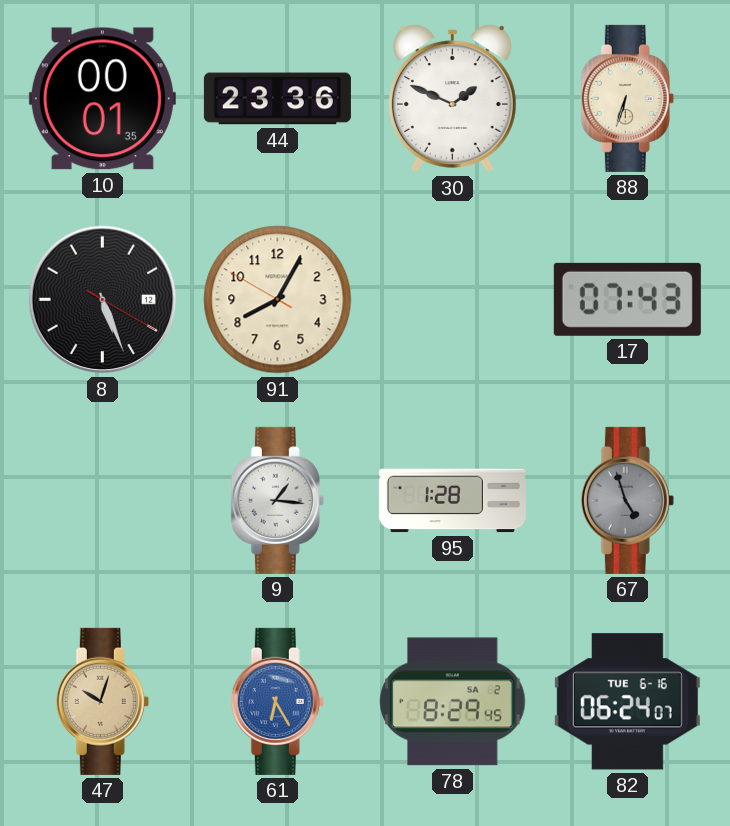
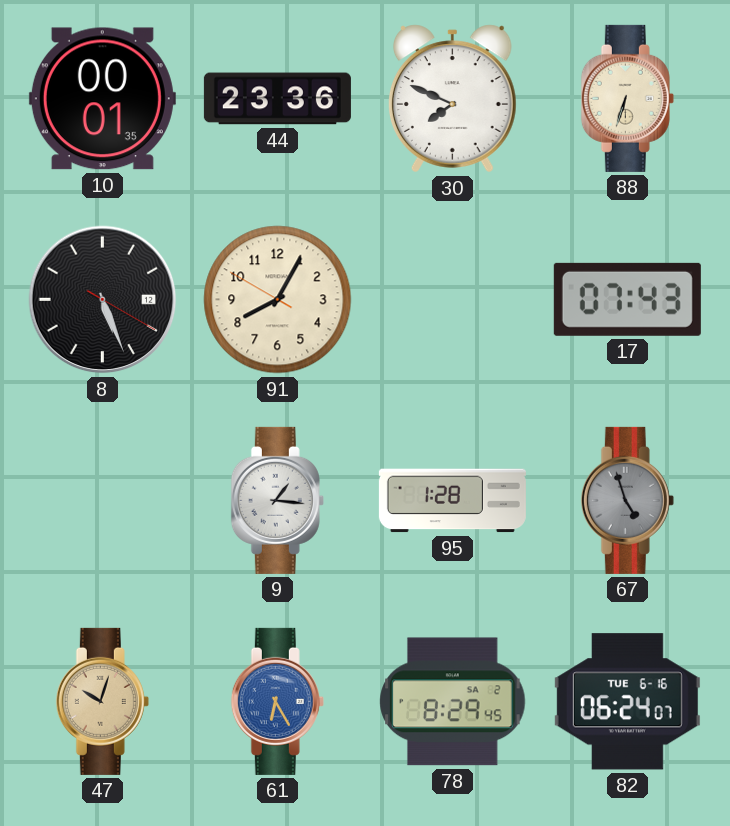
30: 1:49 -> 7:49
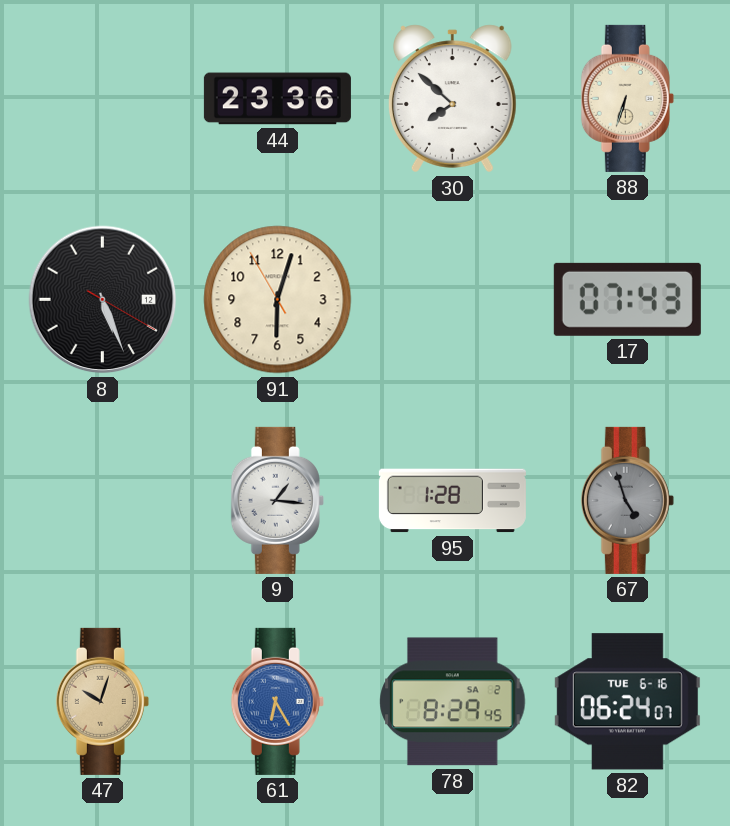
10: 00:01 -> none
30: 7:49 -> 7:52
91: 8:04 -> 6:02
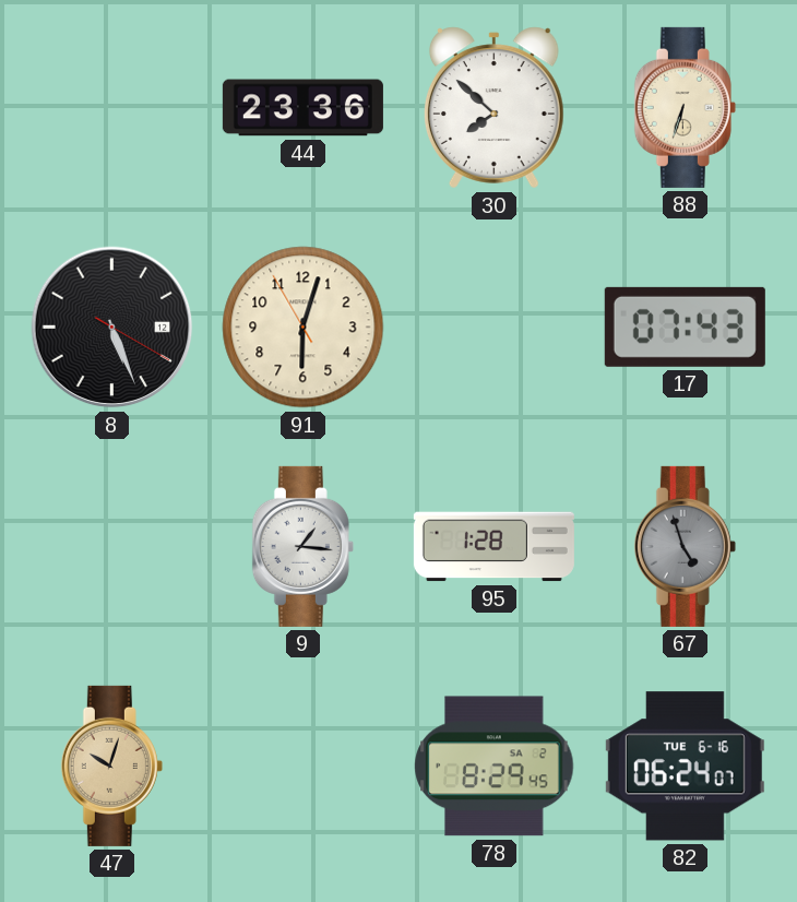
61: 6:25 -> none
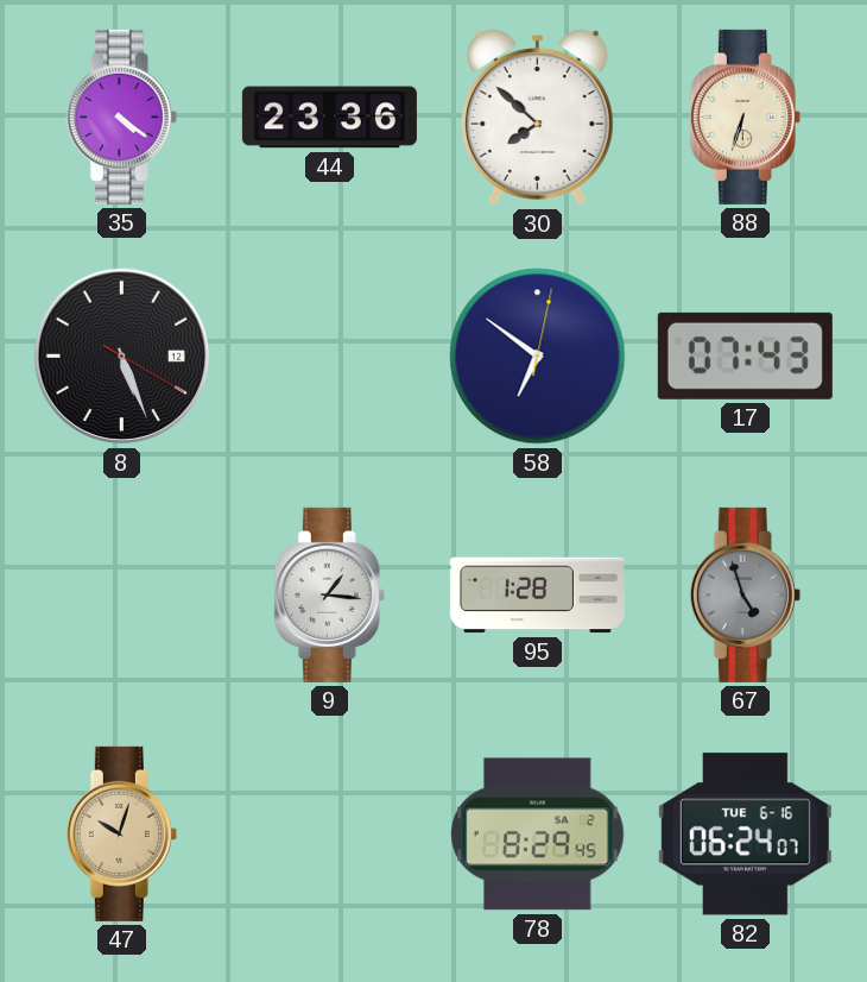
35: none -> 4:21
91: 6:02 -> none
58: none -> 6:51
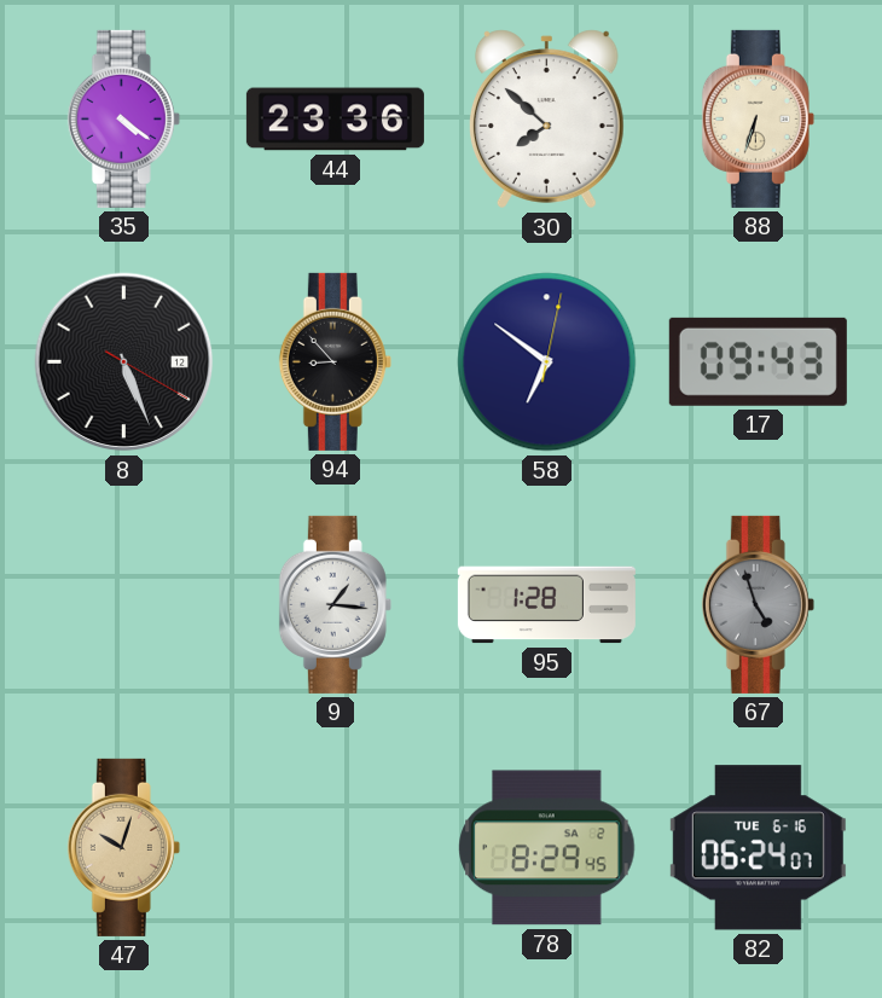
94: none -> 8:53
17: 07:43 -> 09:43
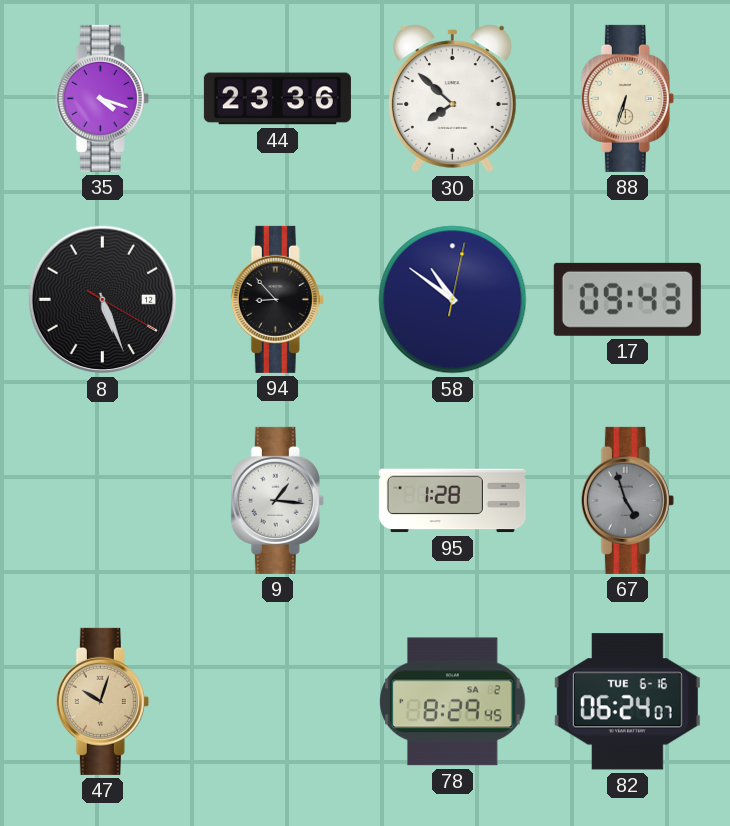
35: 4:21 -> 4:18
58: 6:51 -> 10:51
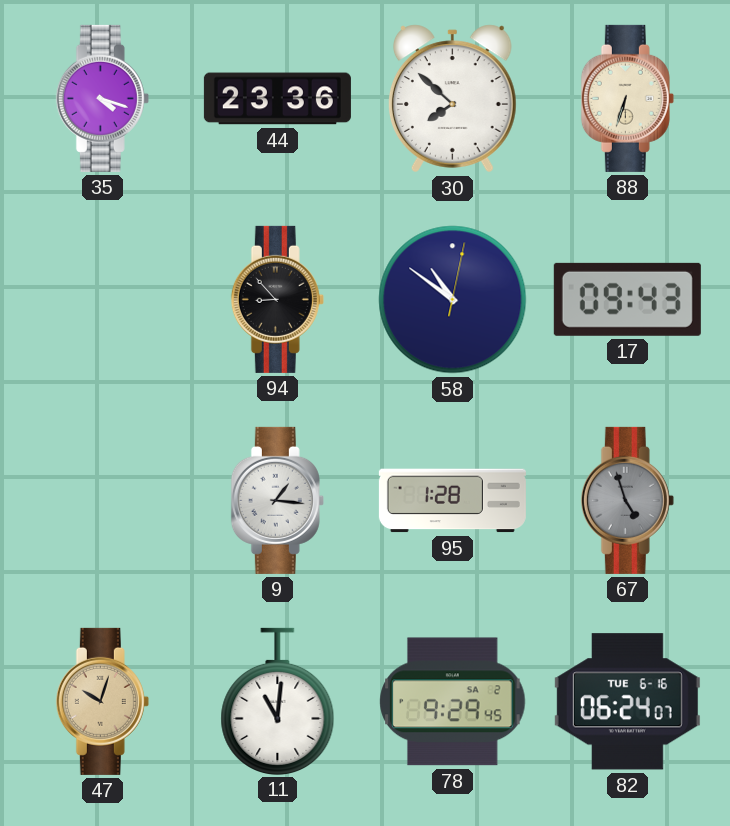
8: 5:26 -> none
11: none -> 11:01
78: 8:29 -> 9:29
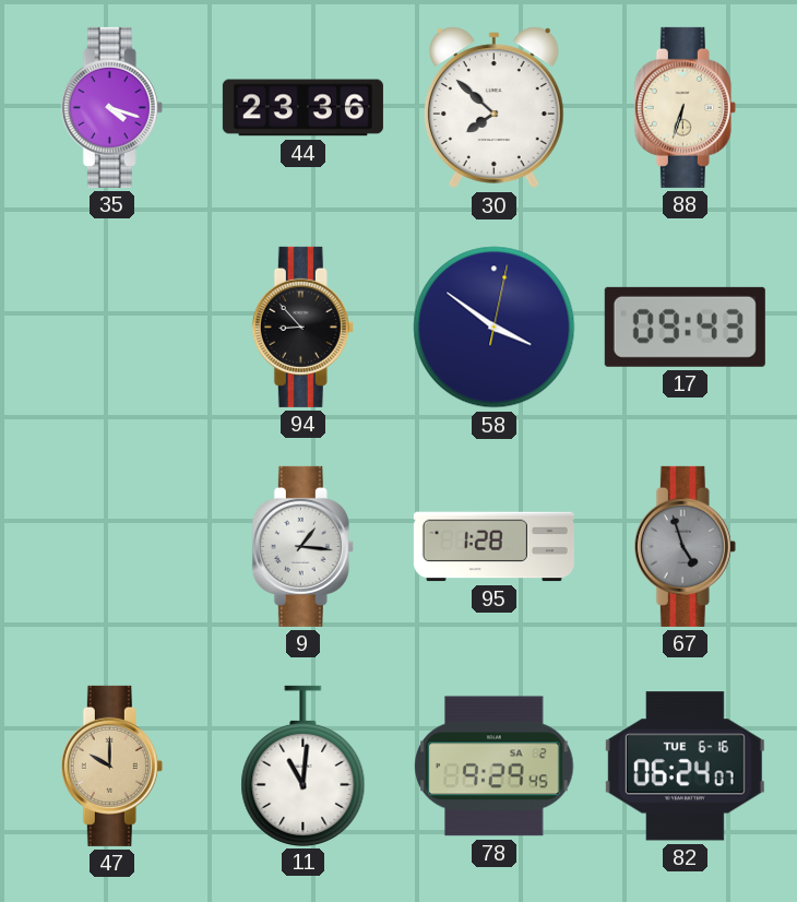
58: 10:51 -> 3:51
47: 10:03 -> 10:00
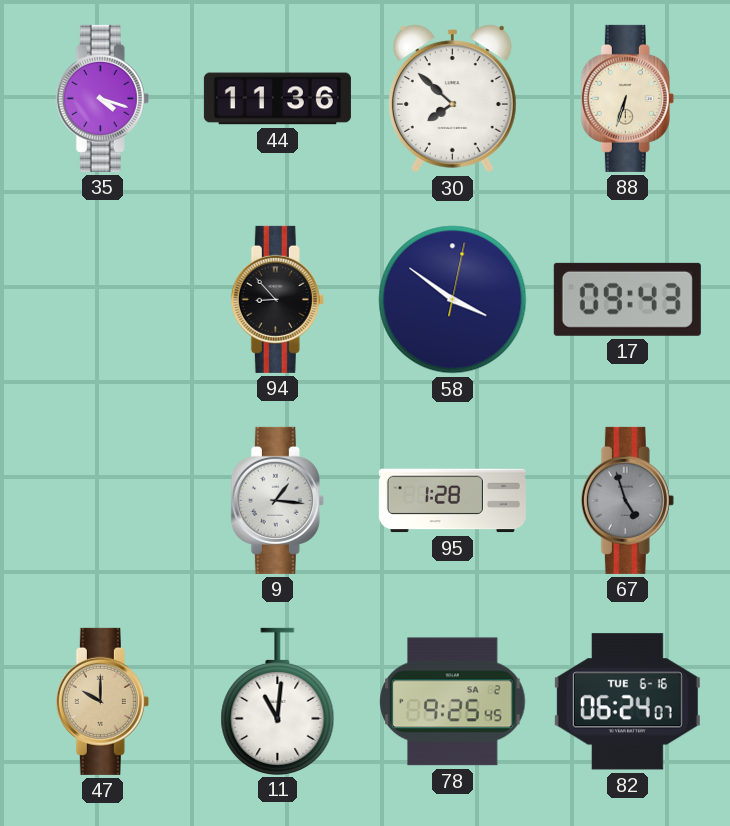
44: 23:36 -> 11:36
78: 9:29 -> 9:25
